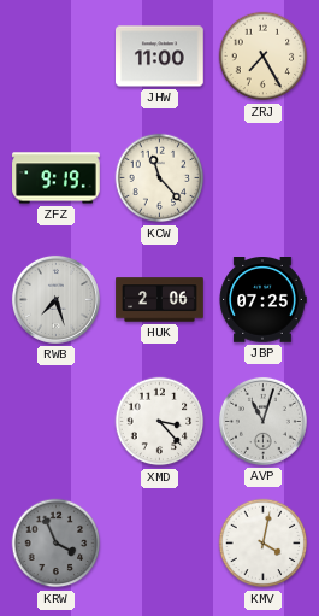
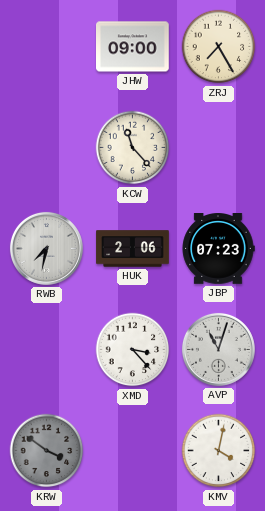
JHW: 11:00 -> 09:00
ZFZ: 9:19 -> none
RWB: 7:27 -> 7:32
JBP: 07:25 -> 07:23
KRW: 3:56 -> 3:51
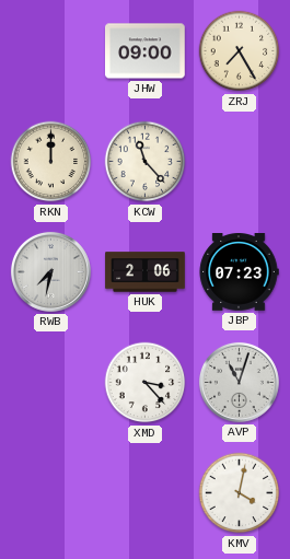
RKN: none -> 12:00
KRW: 3:51 -> none
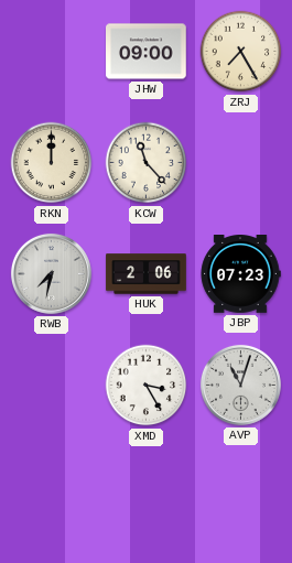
XMD: 3:23 -> 3:25
KMV: 4:02 -> none
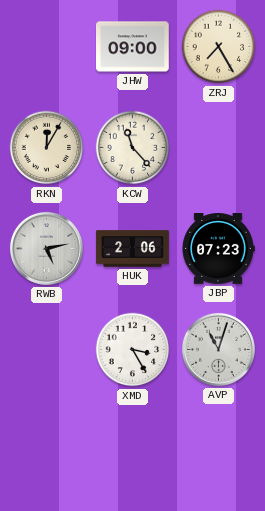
RKN: 12:00 -> 12:05
RWB: 7:32 -> 5:13
